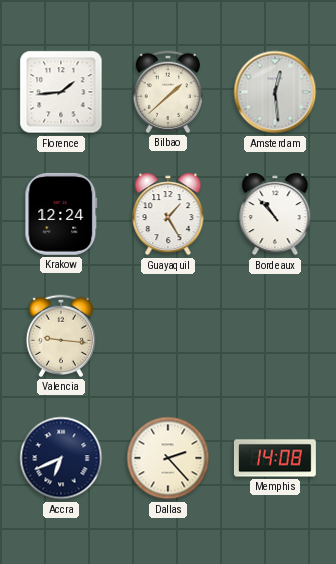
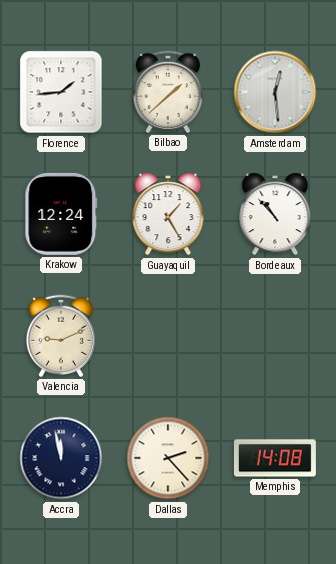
Valencia: 9:16 -> 9:11
Accra: 6:41 -> 11:58
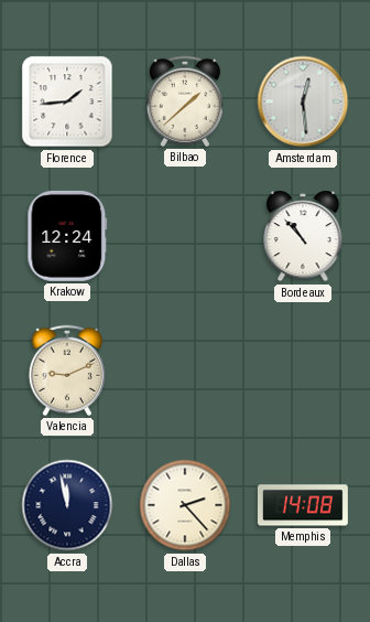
Guayaquil: 1:25 -> none
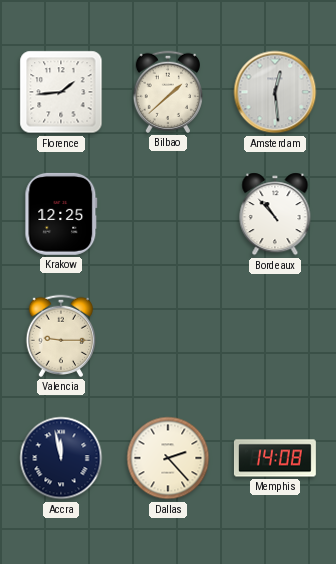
Krakow: 12:24 -> 12:25
Valencia: 9:11 -> 9:15
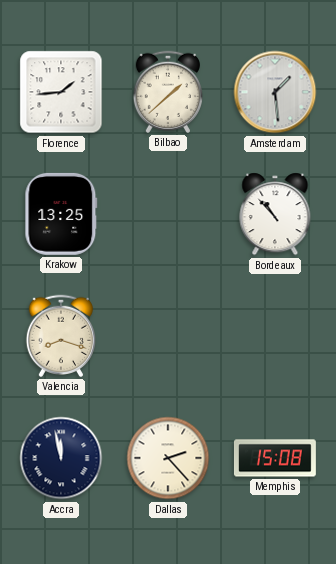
Amsterdam: 12:29 -> 1:29
Krakow: 12:25 -> 13:25
Valencia: 9:15 -> 8:18
Memphis: 14:08 -> 15:08
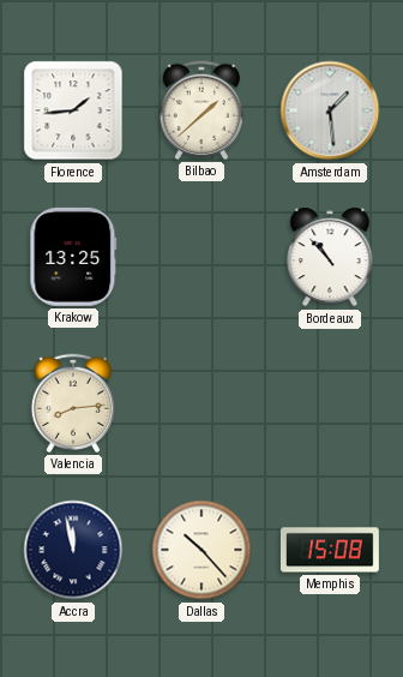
Valencia: 8:18 -> 8:14
Dallas: 2:23 -> 10:23
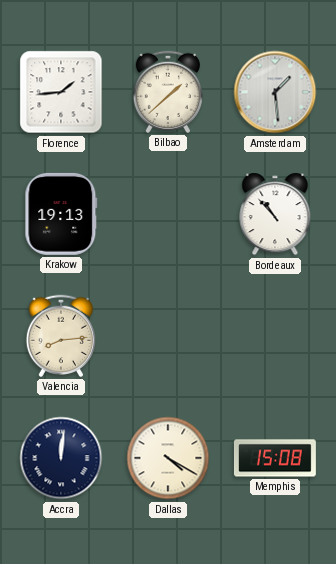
Krakow: 13:25 -> 19:13
Accra: 11:58 -> 12:01
Dallas: 10:23 -> 4:20
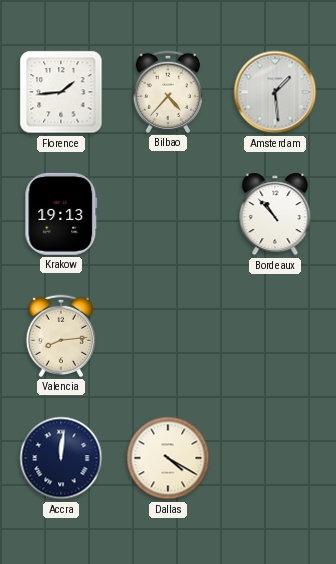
Bilbao: 1:38 -> 4:37
Memphis: 15:08 -> none
